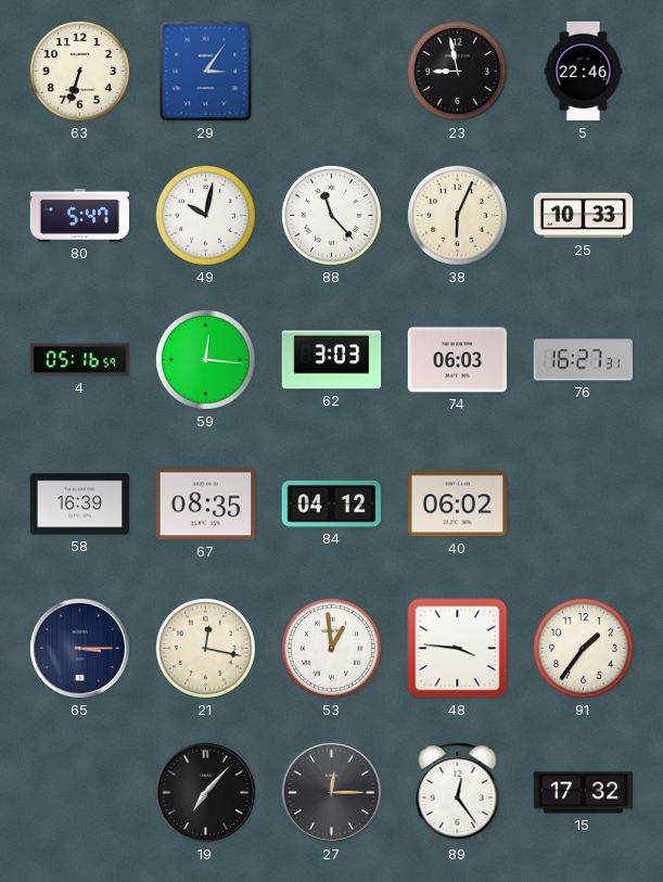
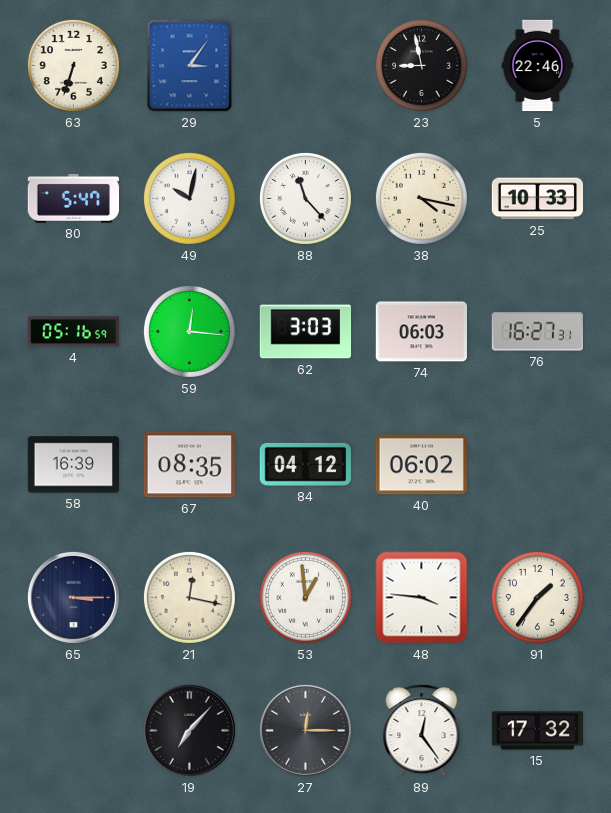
38: 6:04 -> 4:17
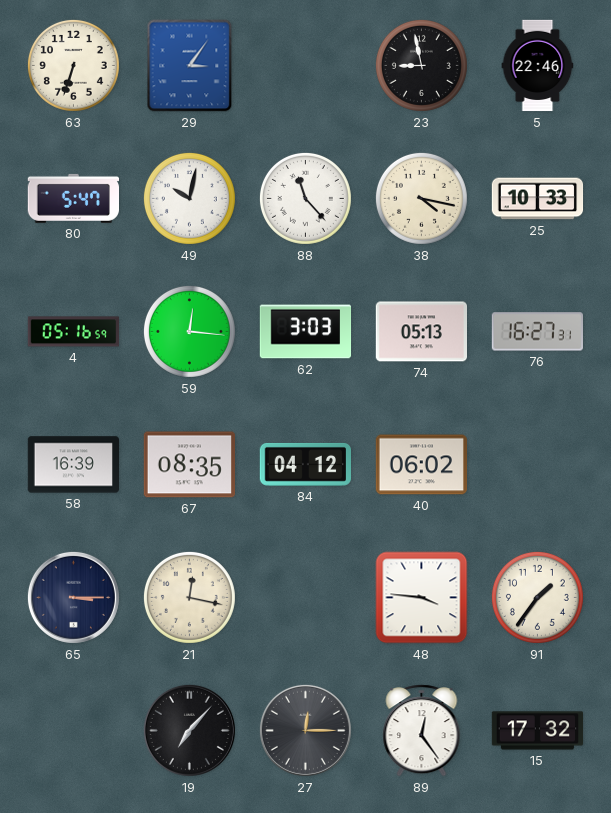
74: 06:03 -> 05:13
53: 12:59 -> none
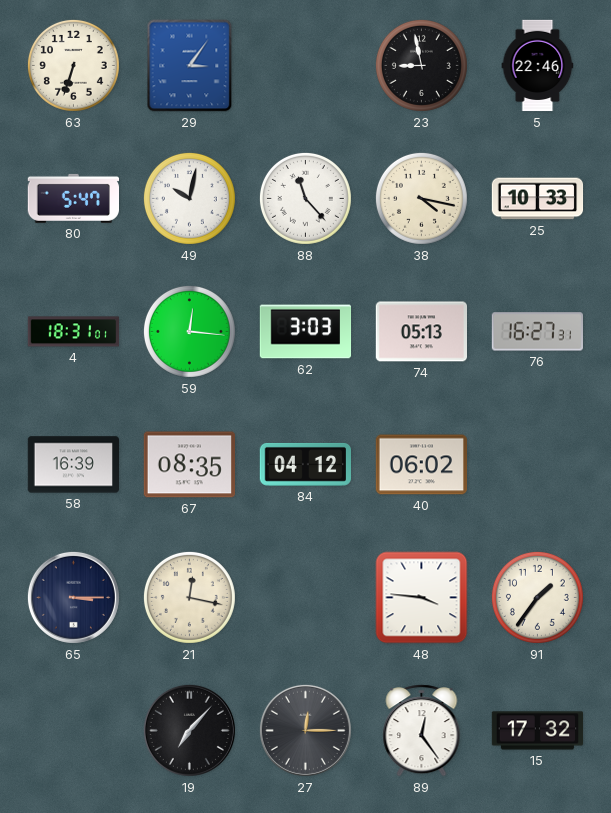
4: 05:16 -> 18:31
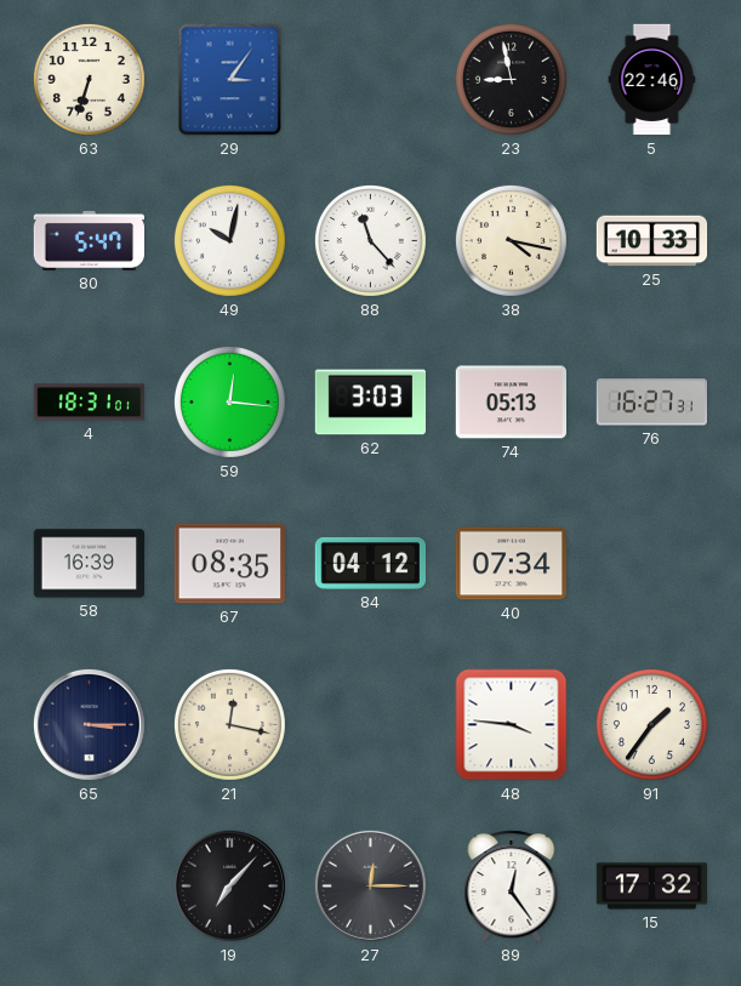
40: 06:02 -> 07:34
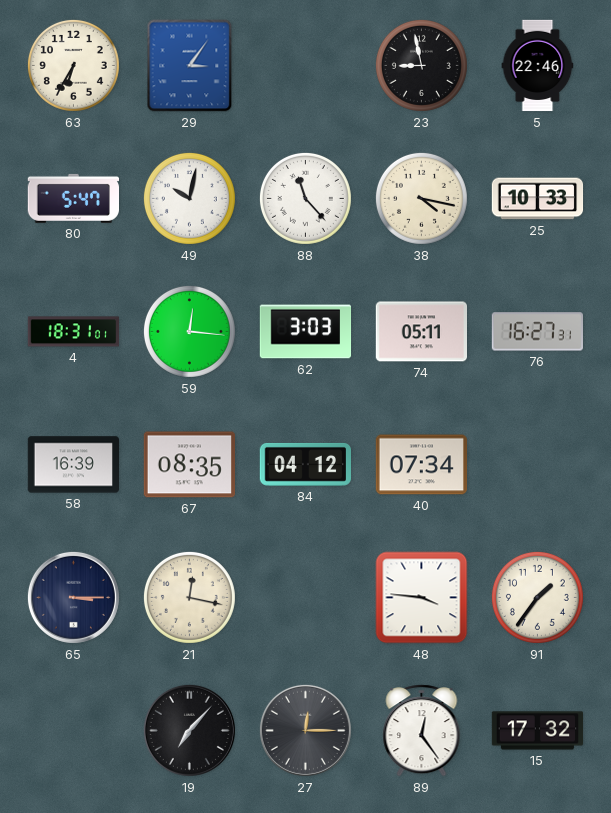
63: 6:33 -> 6:35
74: 05:13 -> 05:11
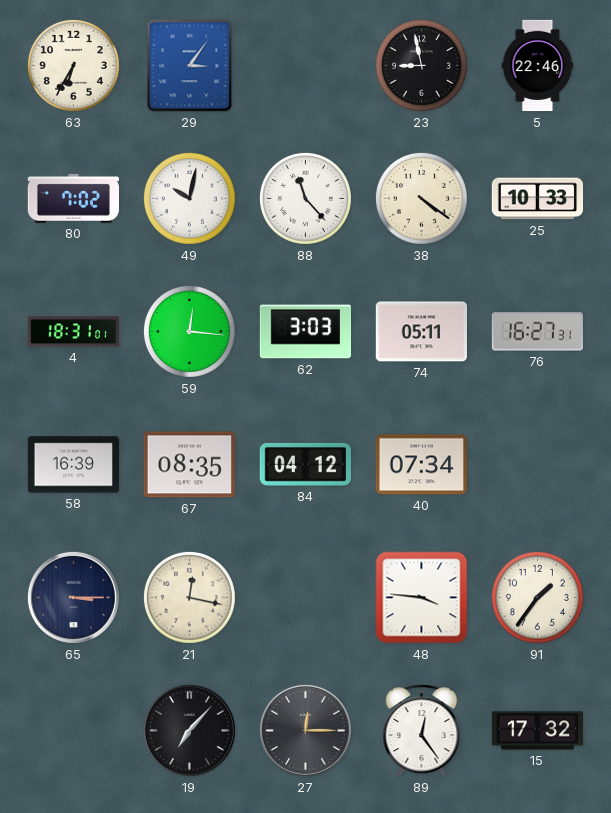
80: 5:47 -> 7:02
38: 4:17 -> 4:21
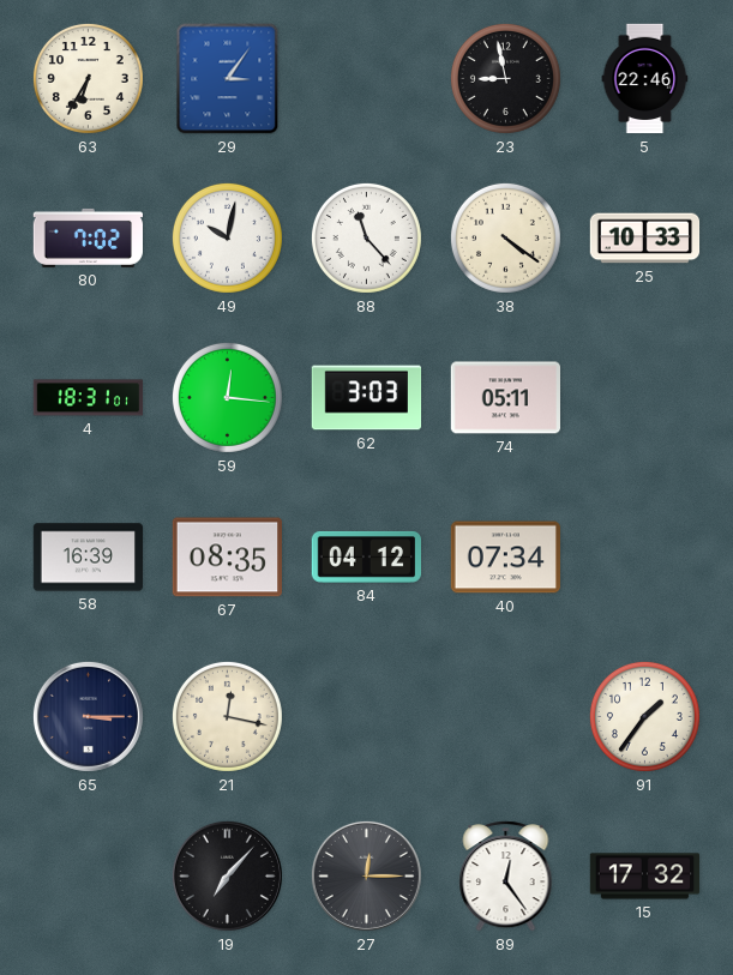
76: 16:27 -> none
48: 3:46 -> none
